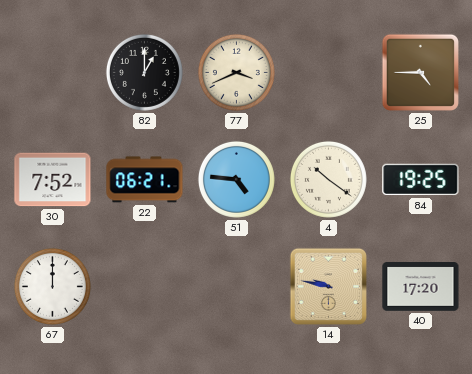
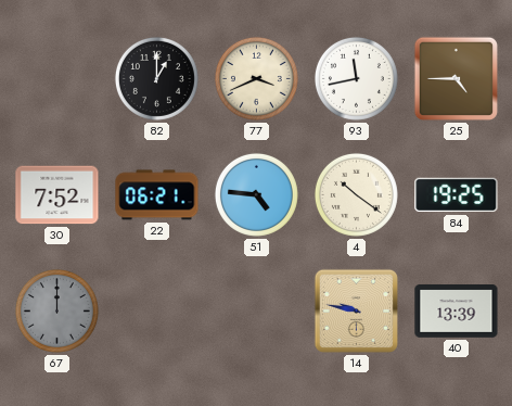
93: none -> 11:43
67 dial: white -> grey
40: 17:20 -> 13:39
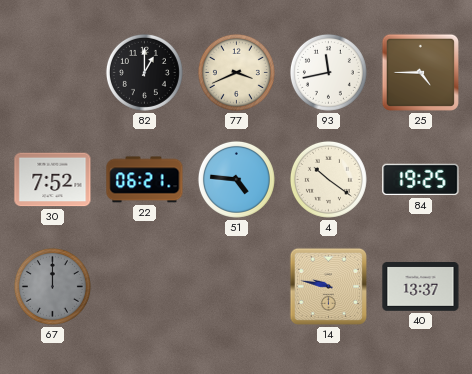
40: 13:39 -> 13:37
